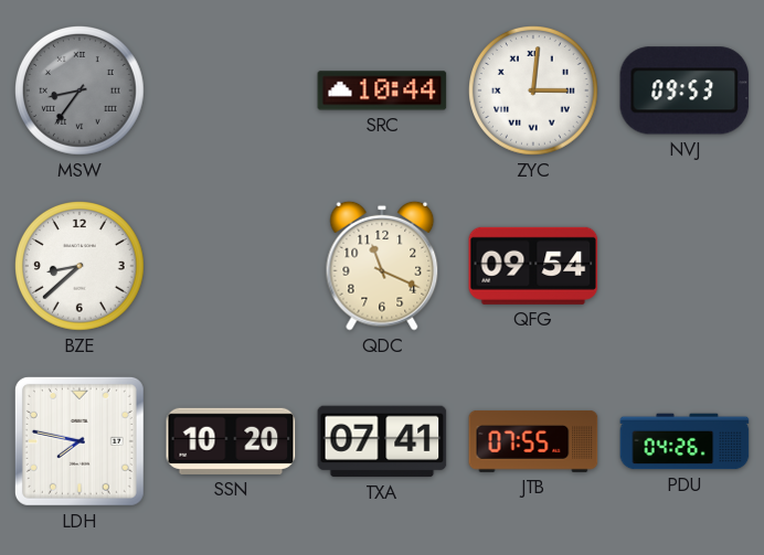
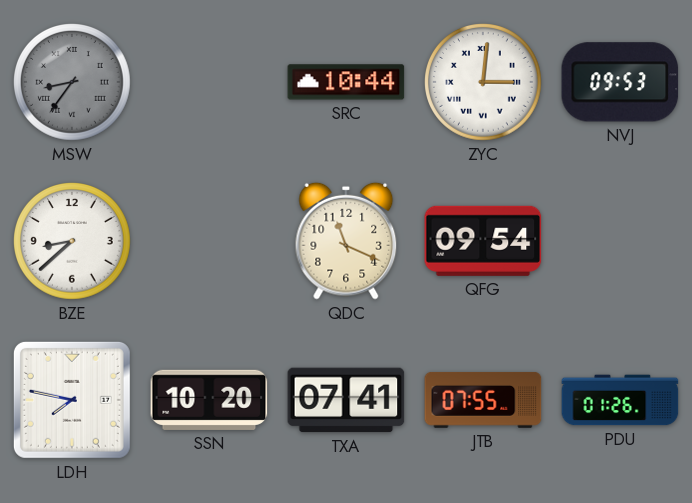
PDU: 04:26 -> 01:26
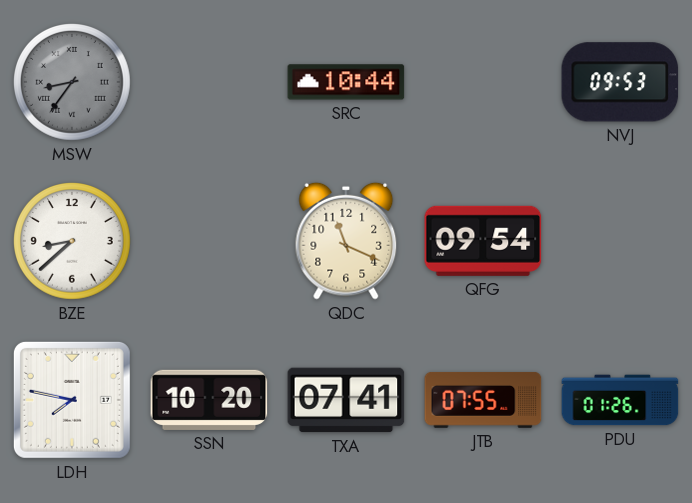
ZYC: 3:01 -> none
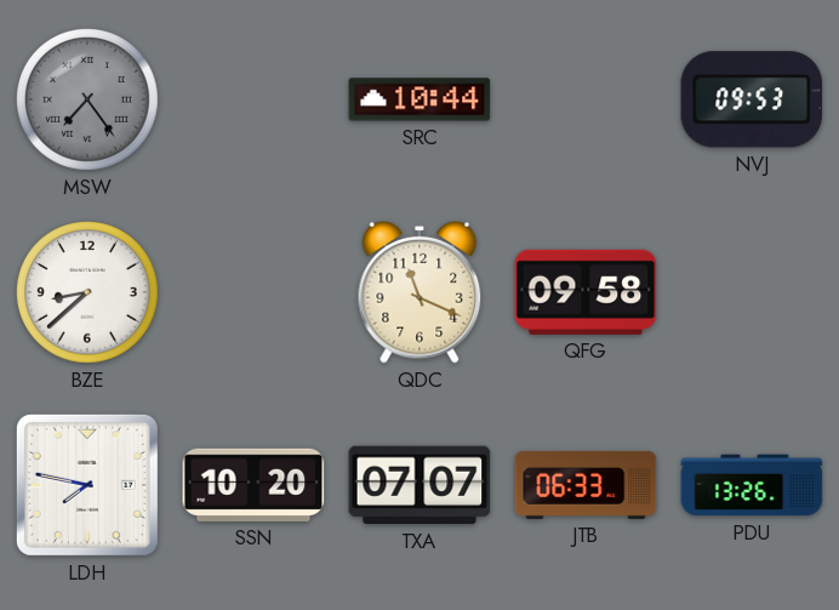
MSW: 8:36 -> 7:24
QFG: 09:54 -> 09:58
TXA: 07:41 -> 07:07
JTB: 07:55 -> 06:33
PDU: 01:26 -> 13:26
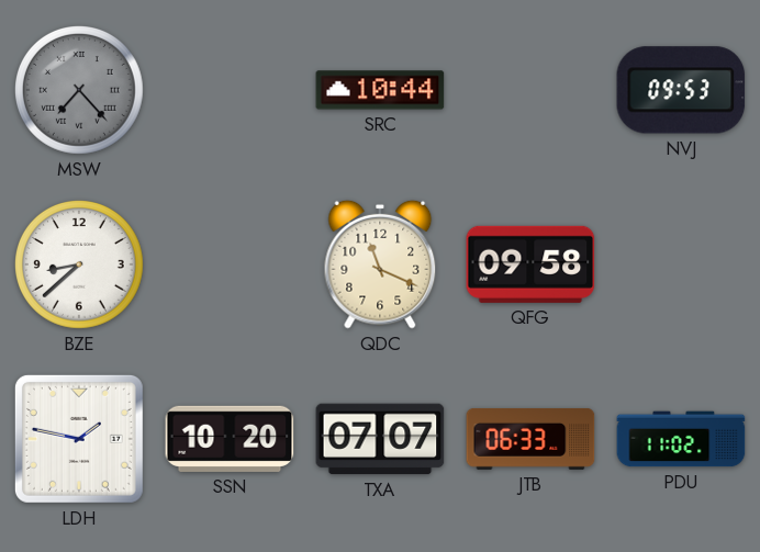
MSW: 7:24 -> 7:23
LDH: 7:47 -> 1:47
PDU: 13:26 -> 11:02
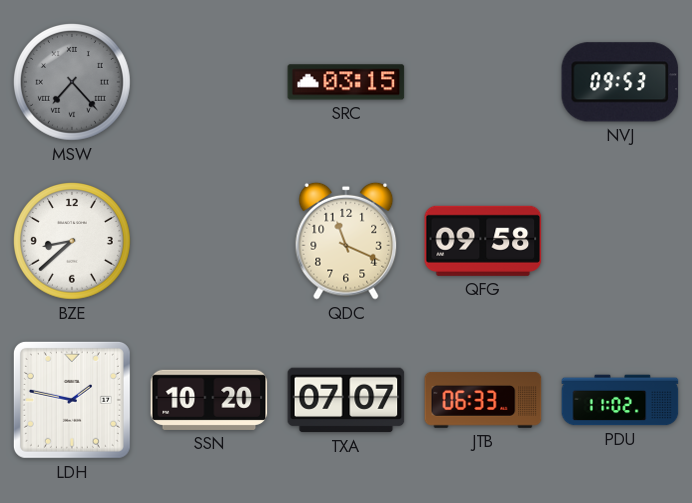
SRC: 10:44 -> 03:15
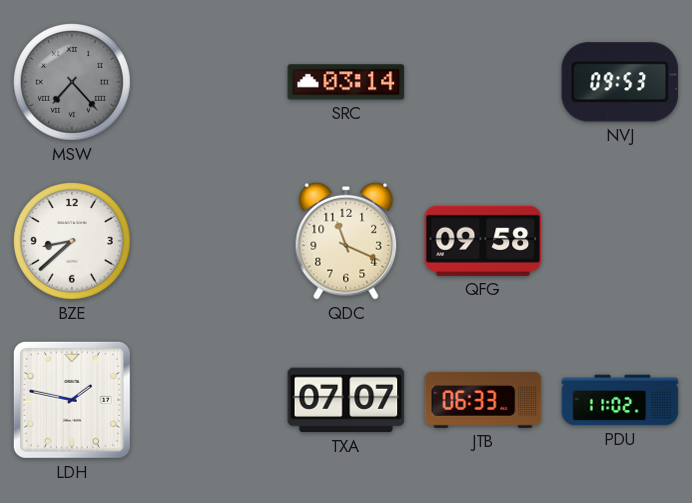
SRC: 03:15 -> 03:14
SSN: 10:20 -> none
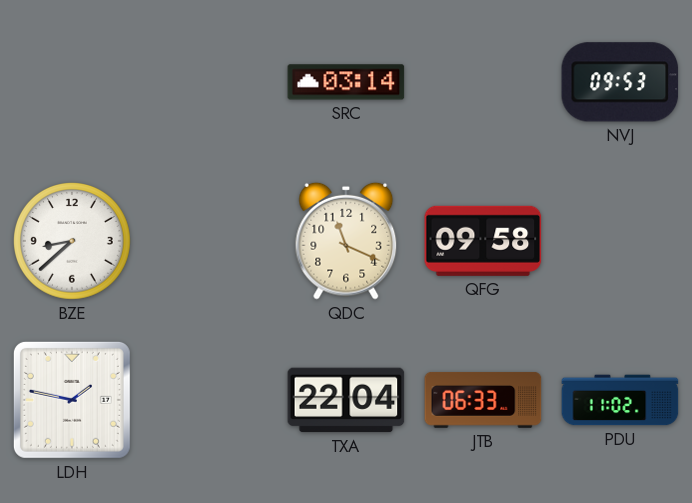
MSW: 7:23 -> none
TXA: 07:07 -> 22:04
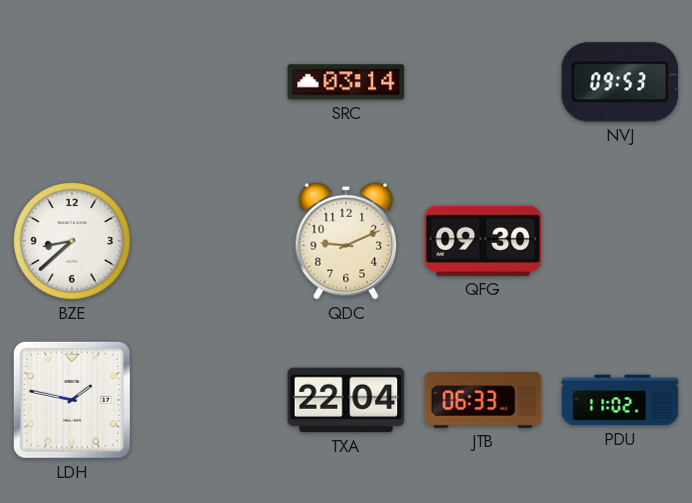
QDC: 11:19 -> 9:11
QFG: 09:58 -> 09:30
